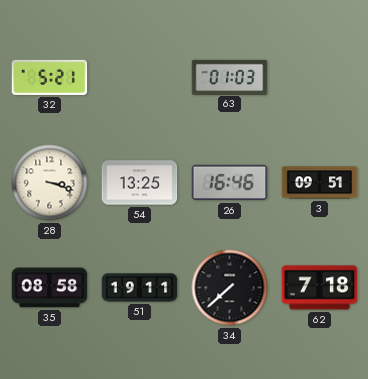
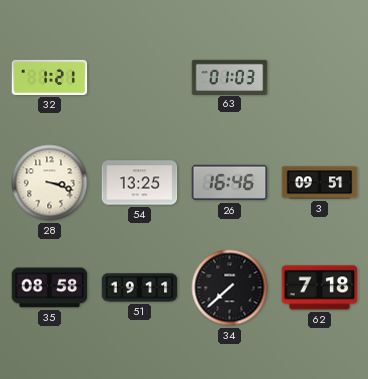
32: 5:21 -> 1:21
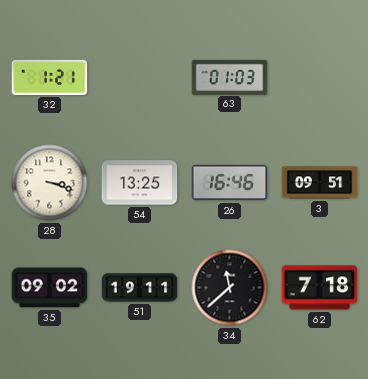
35: 08:58 -> 09:02
34: 7:38 -> 11:38
